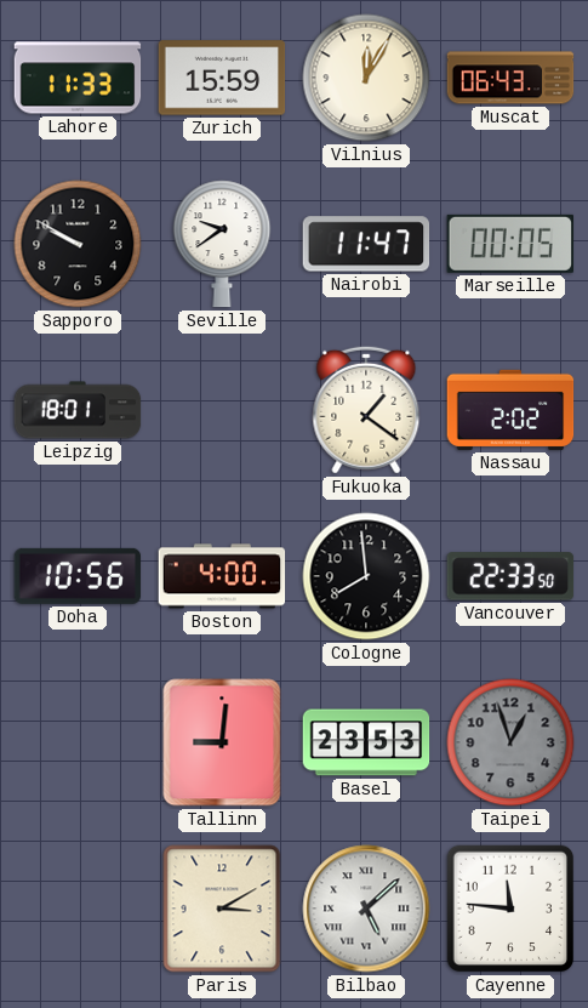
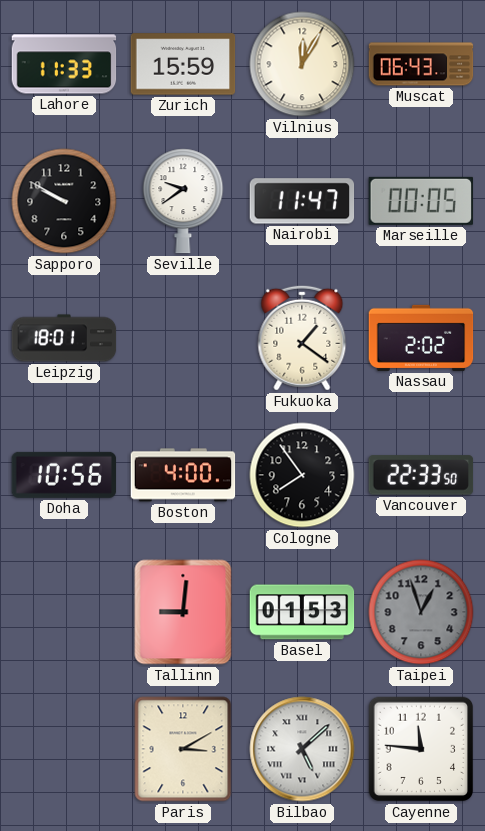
Cologne: 7:59 -> 7:54
Basel: 23:53 -> 01:53
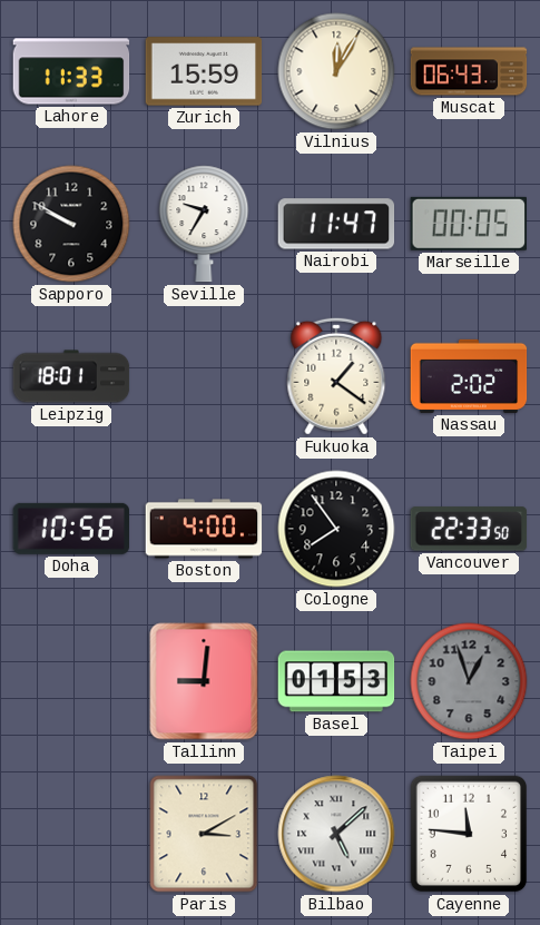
Seville: 9:39 -> 9:35
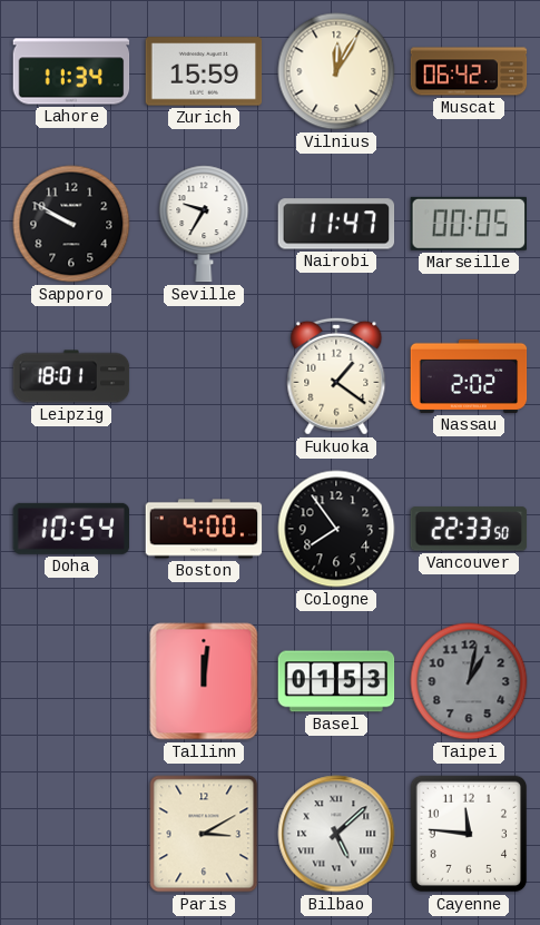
Lahore: 11:33 -> 11:34
Muscat: 06:43 -> 06:42
Doha: 10:56 -> 10:54
Tallinn: 9:01 -> 12:01
Taipei: 12:57 -> 1:02
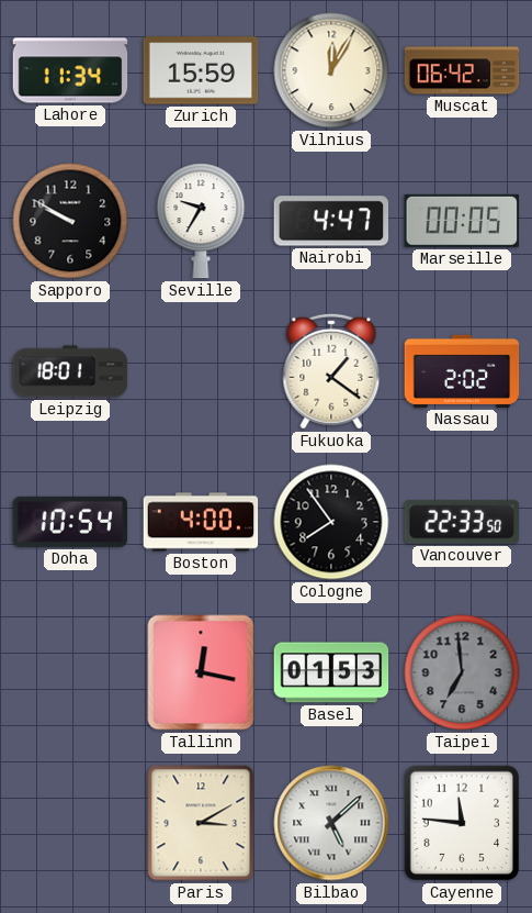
Nairobi: 11:47 -> 4:47
Tallinn: 12:01 -> 12:17
Taipei: 1:02 -> 6:59
